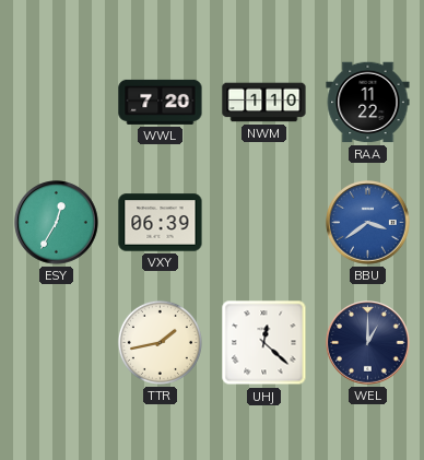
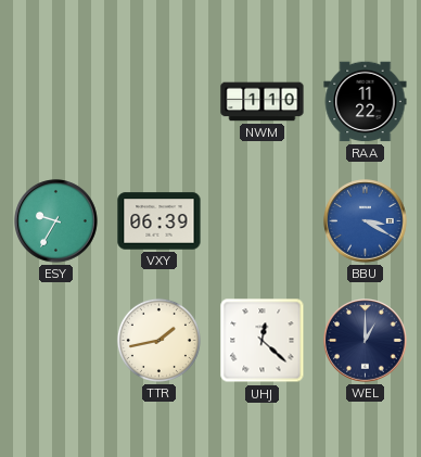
WWL: 7:20 -> none
ESY: 12:35 -> 9:35
BBU: 3:39 -> 3:20
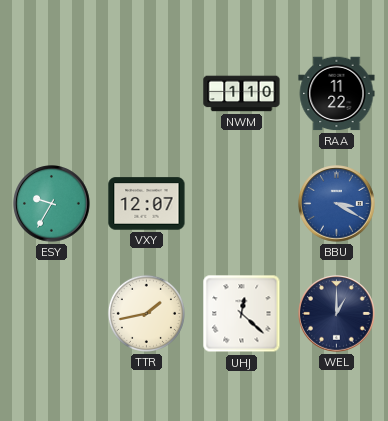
VXY: 06:39 -> 12:07
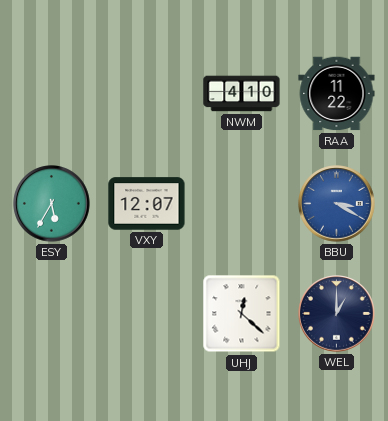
NWM: 1:10 -> 4:10
ESY: 9:35 -> 5:35
TTR: 1:43 -> none
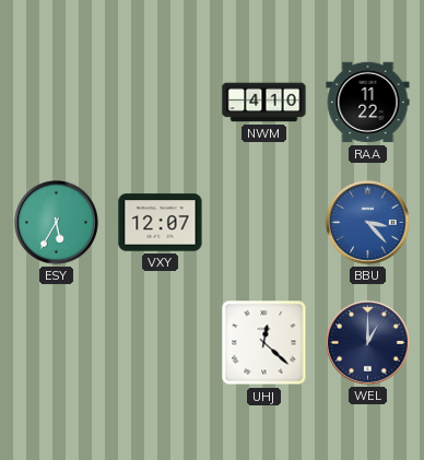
BBU: 3:20 -> 3:23
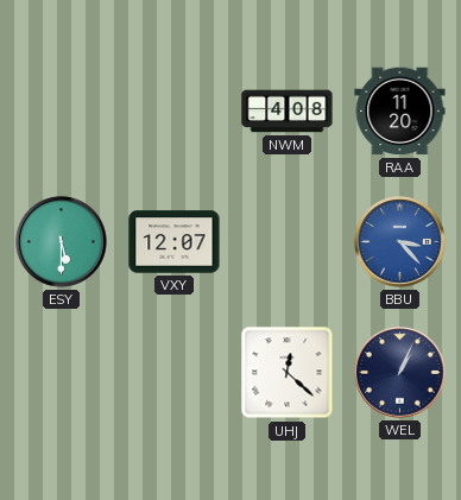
NWM: 4:10 -> 4:08
RAA: 11:22 -> 11:20
ESY: 5:35 -> 5:30
WEL: 1:00 -> 1:04
